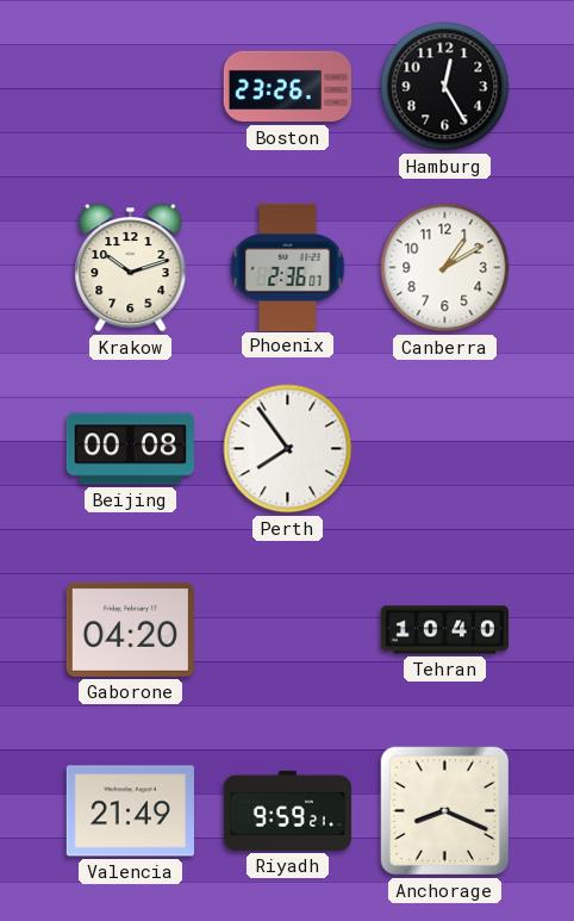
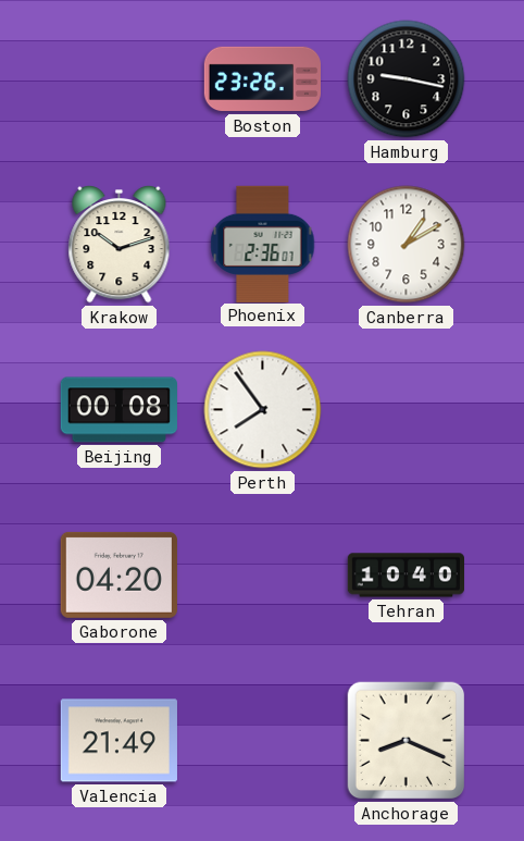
Hamburg: 12:25 -> 9:17
Riyadh: 9:59 -> none
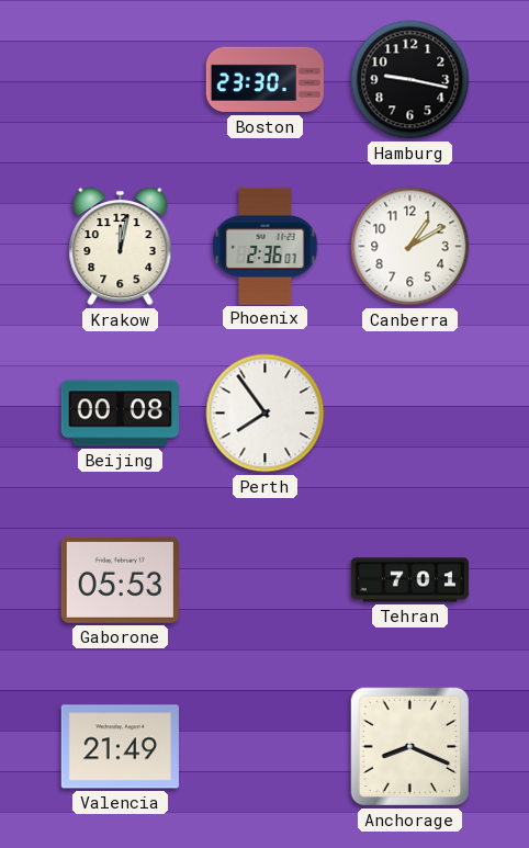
Boston: 23:26 -> 23:30
Krakow: 10:12 -> 12:02
Gaborone: 04:20 -> 05:53
Tehran: 10:40 -> 7:01
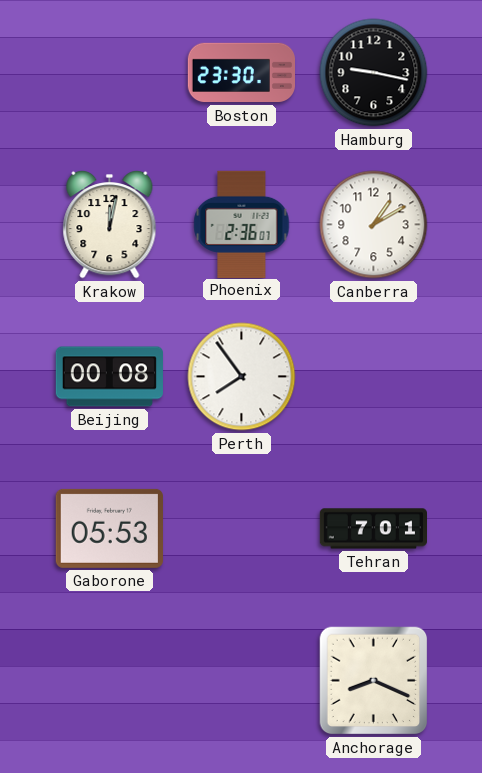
Valencia: 21:49 -> none
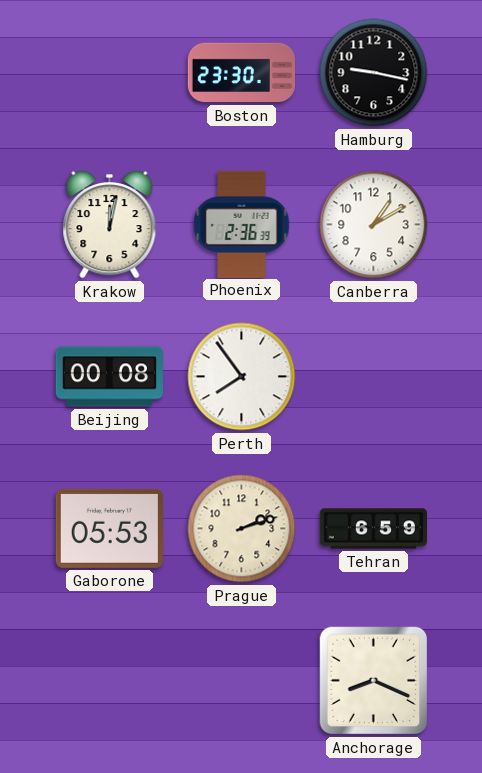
Phoenix: 2:36:07 -> 2:36:39
Prague: none -> 2:12
Tehran: 7:01 -> 6:59
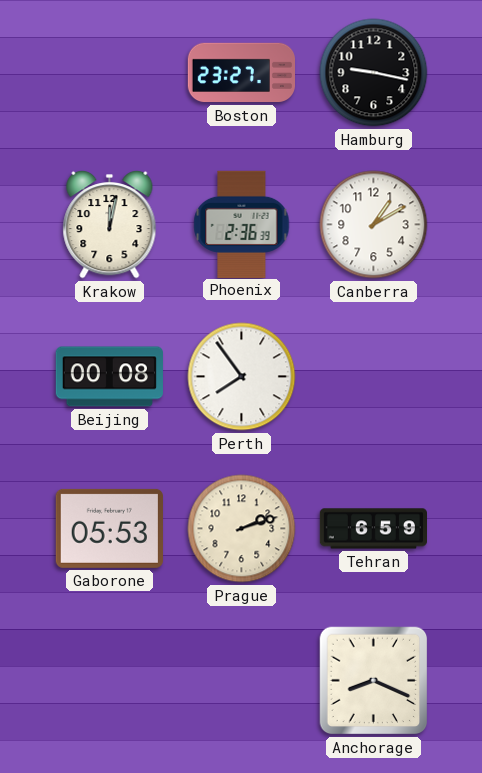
Boston: 23:30 -> 23:27
